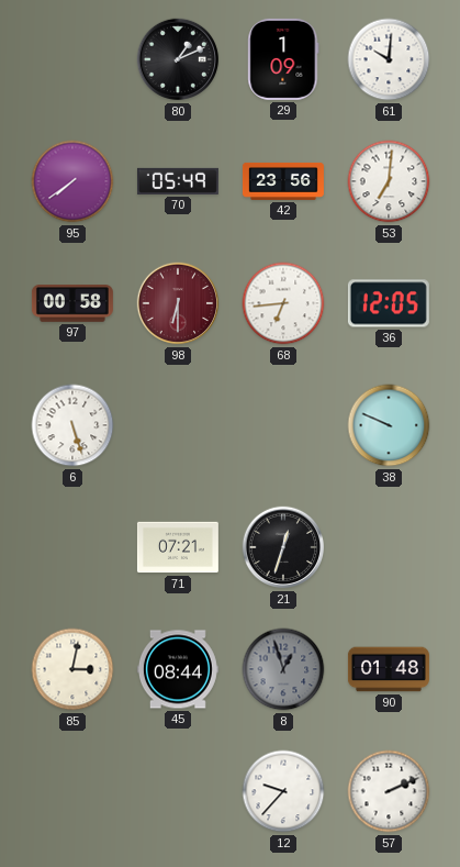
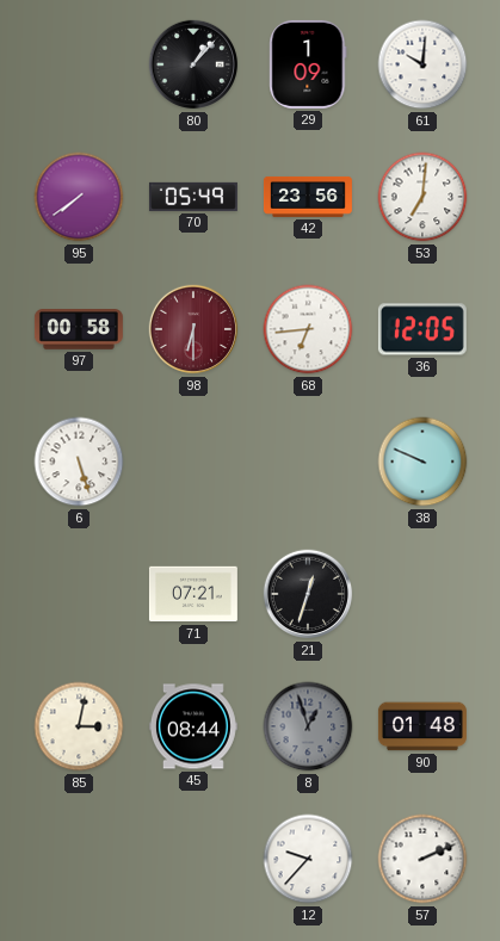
80: 1:11 -> 1:07
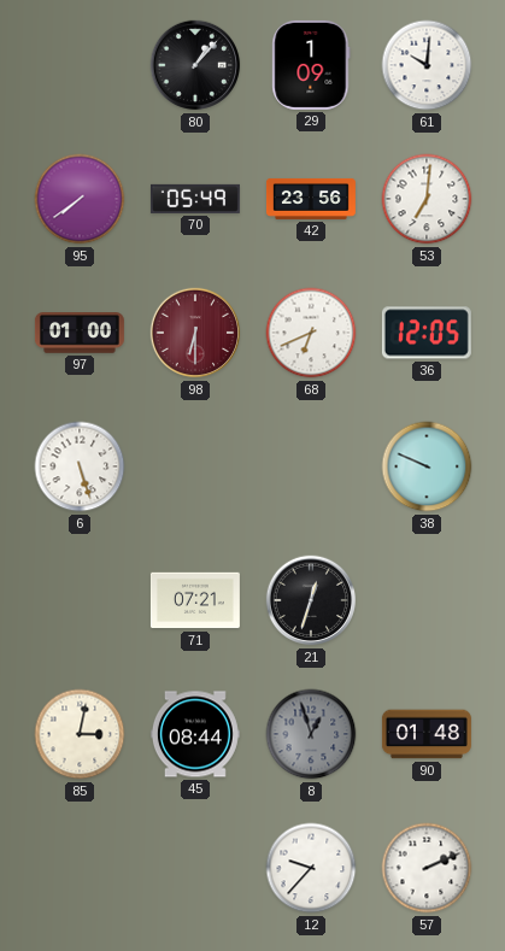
97: 00:58 -> 01:00
68: 6:44 -> 6:41
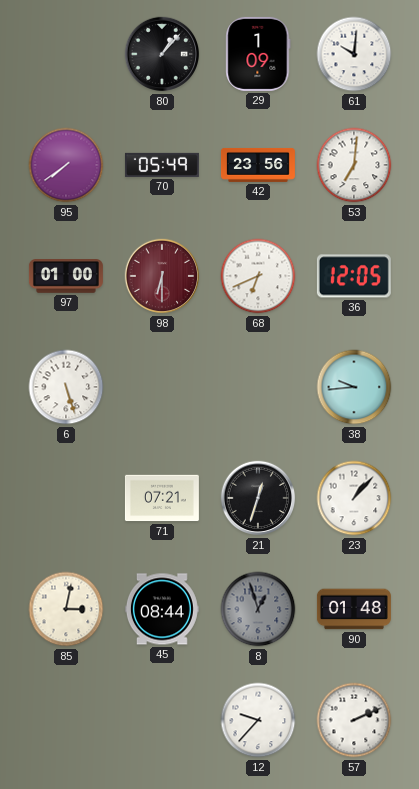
38: 9:49 -> 9:44
23: none -> 1:07
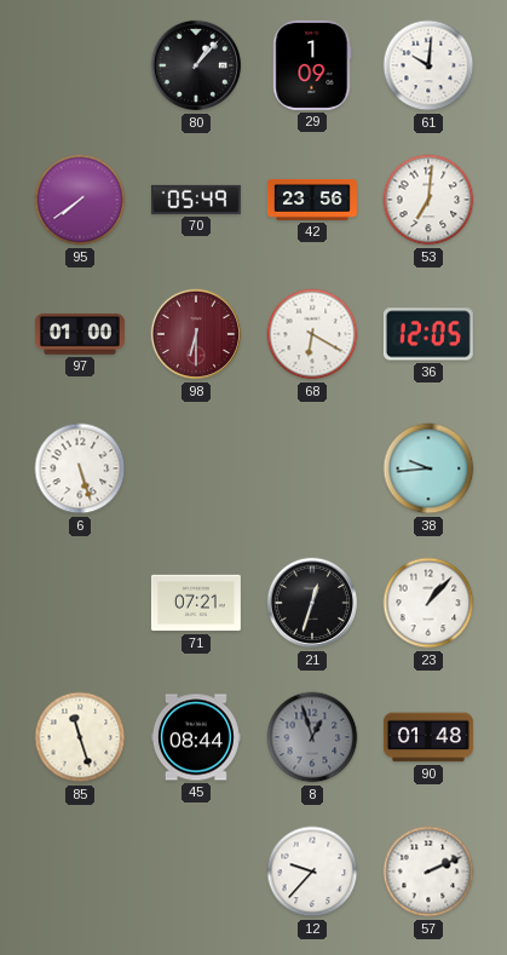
68: 6:41 -> 6:20
85: 3:02 -> 11:27
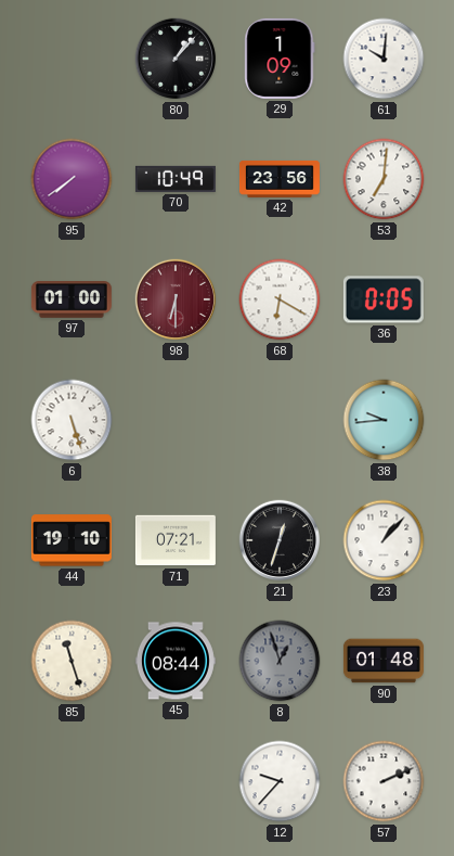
70: 05:49 -> 10:49
36: 12:05 -> 0:05
44: none -> 19:10
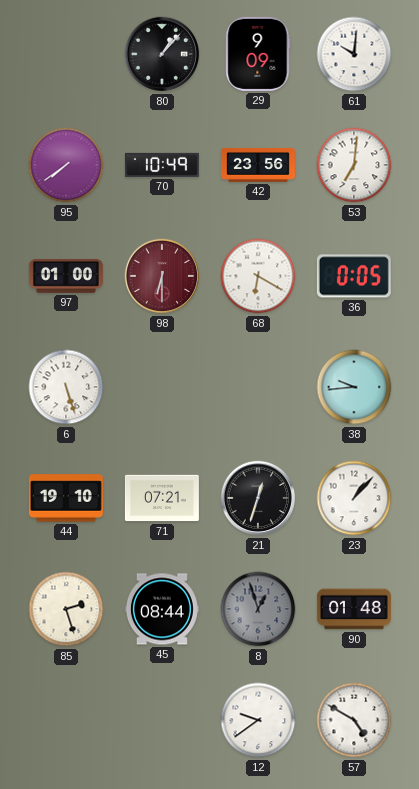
29: 1:09 -> 9:09
85: 11:27 -> 2:27
12: 9:37 -> 9:39
57: 2:11 -> 4:50
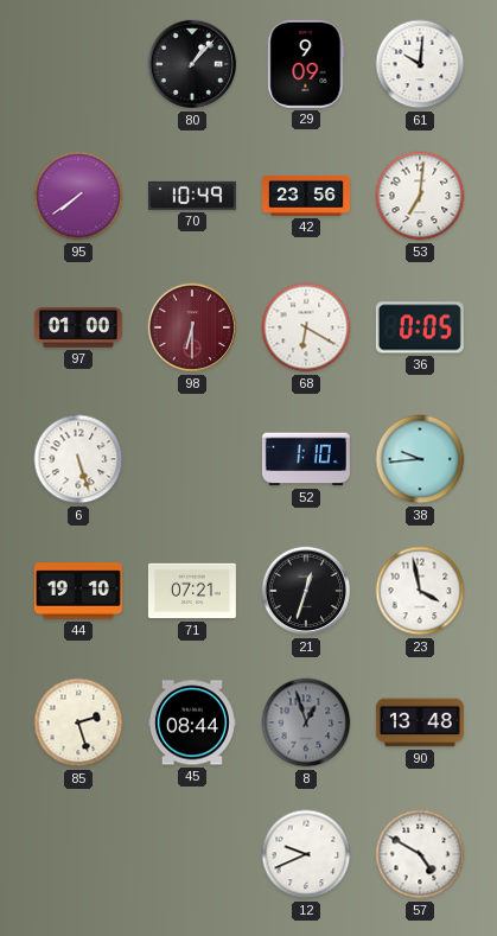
52: none -> 1:10
23: 1:07 -> 3:58
90: 01:48 -> 13:48
12: 9:39 -> 9:41
